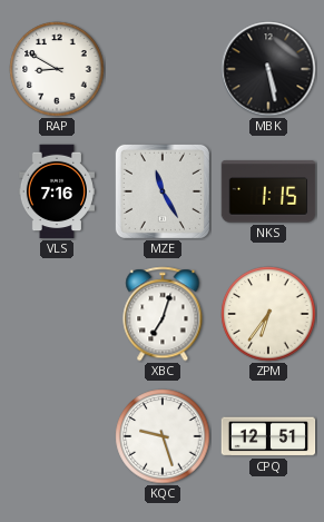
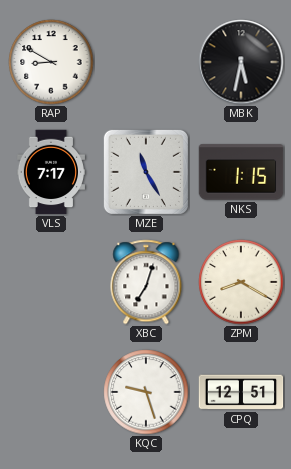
MBK: 5:28 -> 5:32
VLS: 7:16 -> 7:17
ZPM: 6:36 -> 8:20
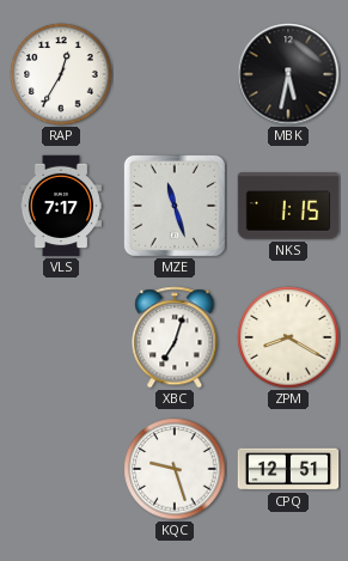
RAP: 8:50 -> 12:35
MZE: 11:25 -> 11:27
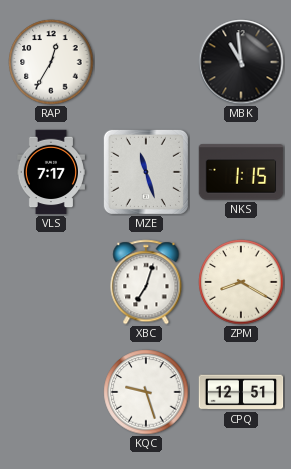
MBK: 5:32 -> 10:59
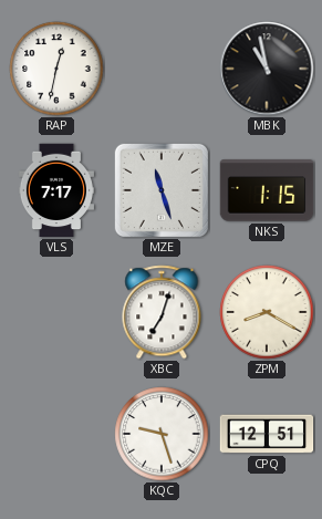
RAP: 12:35 -> 12:32
MBK: 10:59 -> 10:58
